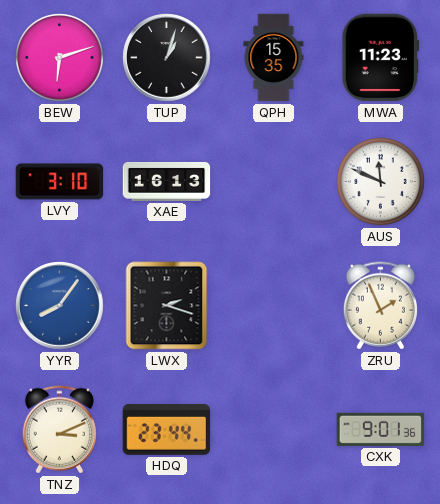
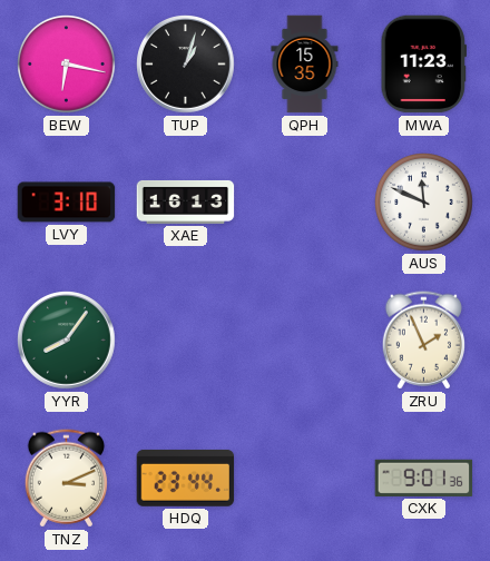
BEW: 6:12 -> 6:17
YYR dial: blue -> green
LWX: 2:18 -> none
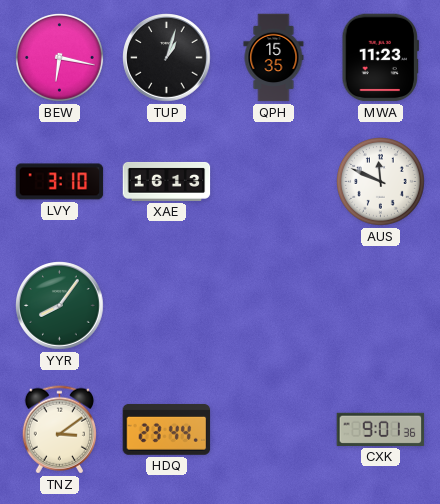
ZRU: 1:56 -> none
TNZ: 3:11 -> 3:09
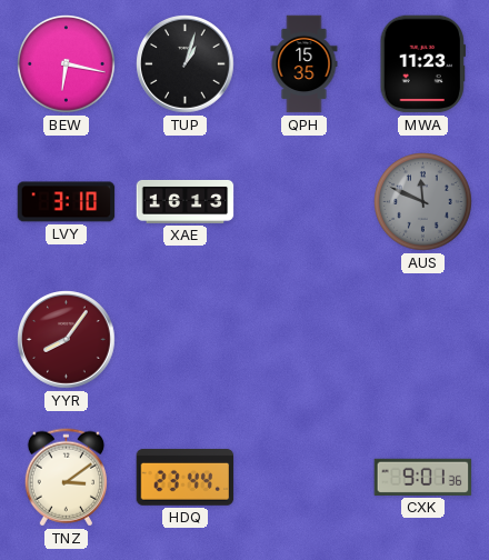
AUS dial: white -> grey
YYR dial: green -> burgundy
